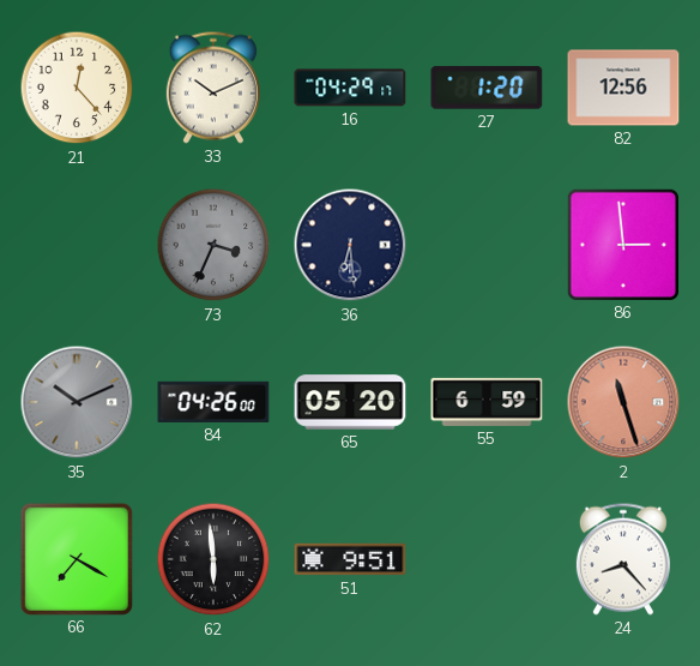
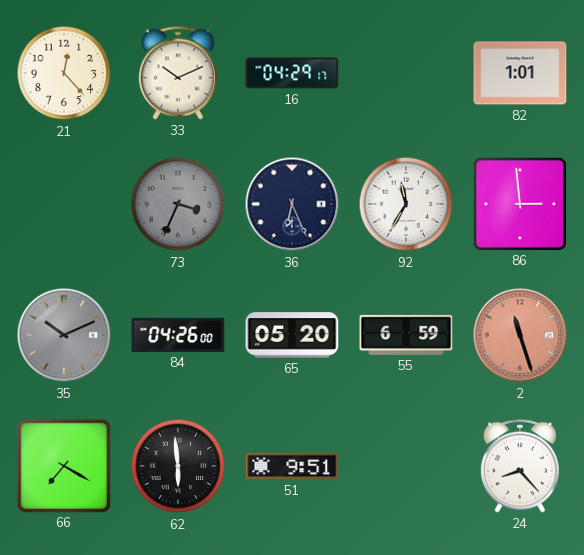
27: 1:20 -> none
82: 12:56 -> 1:01
36: 6:29 -> 6:26
92: none -> 11:35
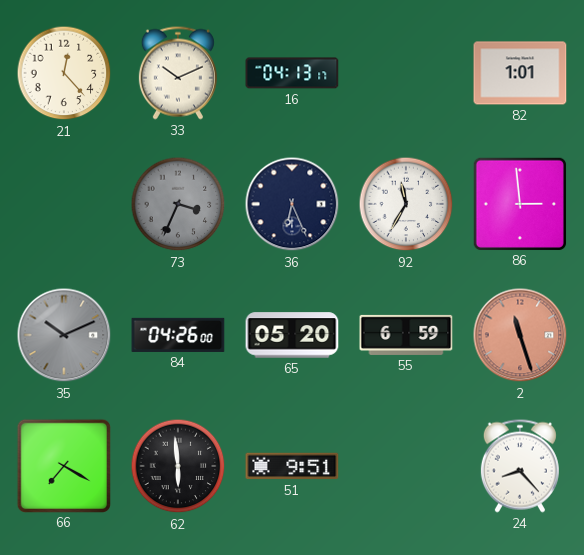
16: 04:29 -> 04:13
